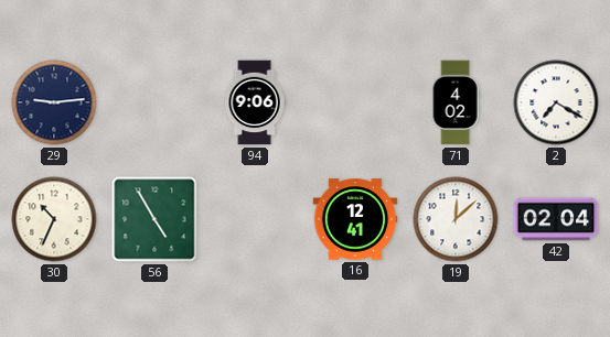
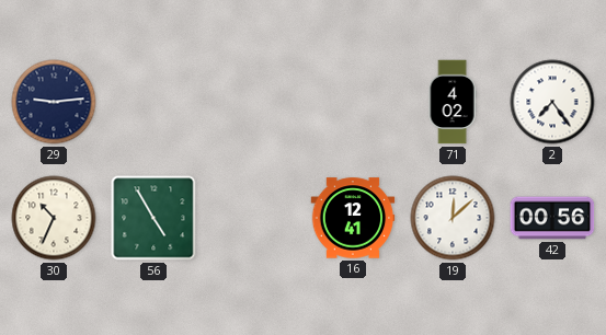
94: 9:06 -> none
2: 7:20 -> 7:24
42: 02:04 -> 00:56
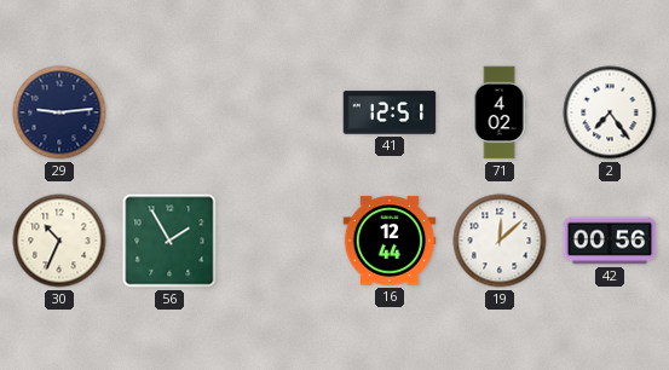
41: none -> 12:51
56: 4:55 -> 1:55
16: 12:41 -> 12:44
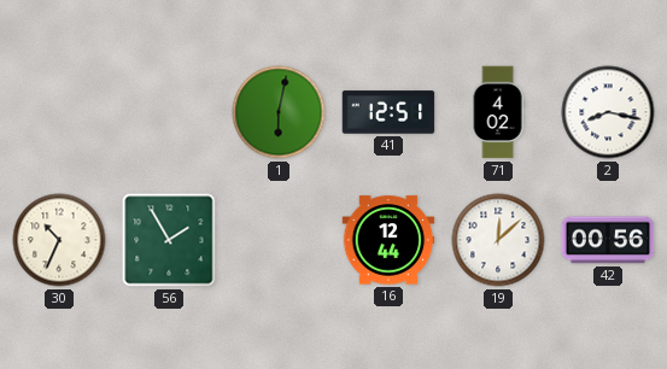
29: 9:14 -> none
1: none -> 6:02
2: 7:24 -> 8:17
